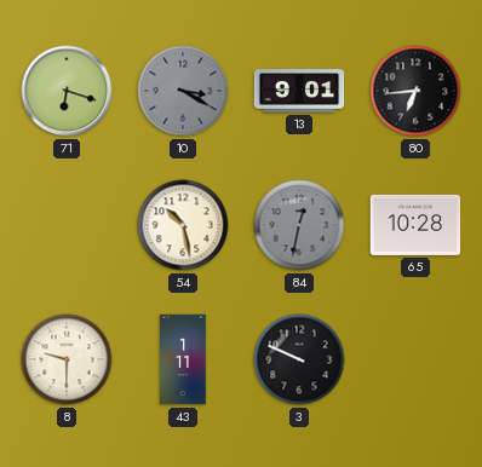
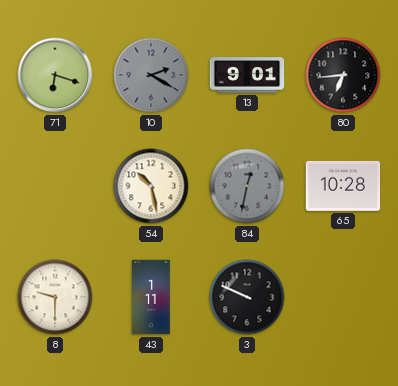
10: 3:20 -> 2:20
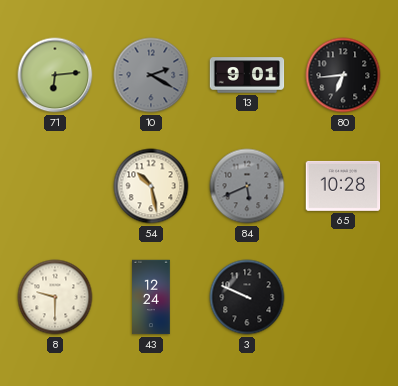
71: 6:18 -> 6:14
84: 12:32 -> 5:41
43: 1:11 -> 12:24
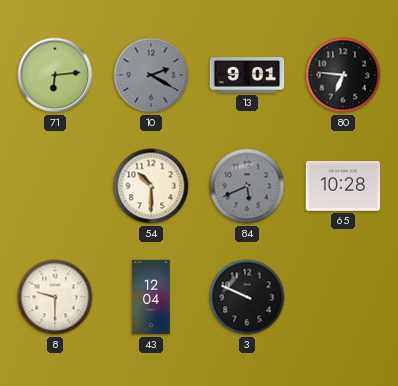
80: 6:44 -> 6:46
54: 10:28 -> 10:30
43: 12:24 -> 12:04
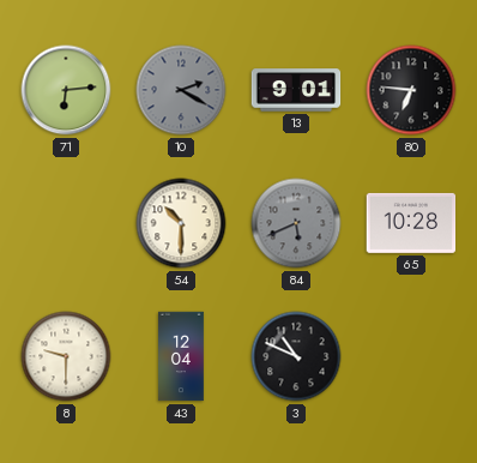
3: 9:49 -> 10:49
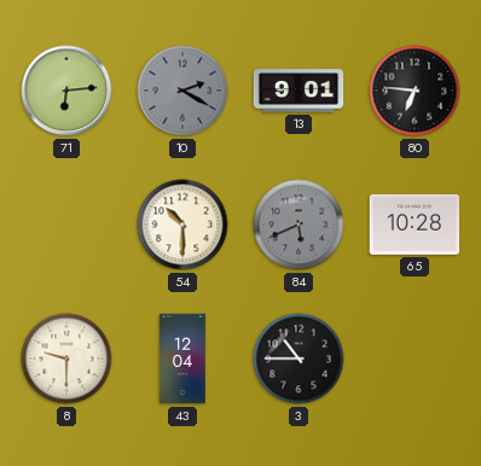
3: 10:49 -> 10:45
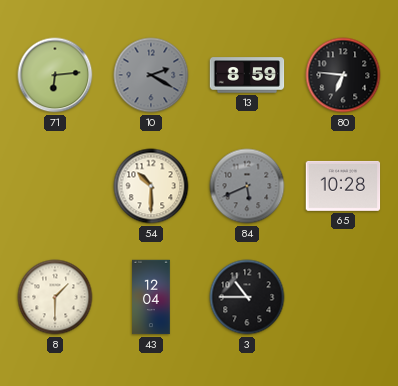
13: 9:01 -> 8:59
8: 9:30 -> 1:30
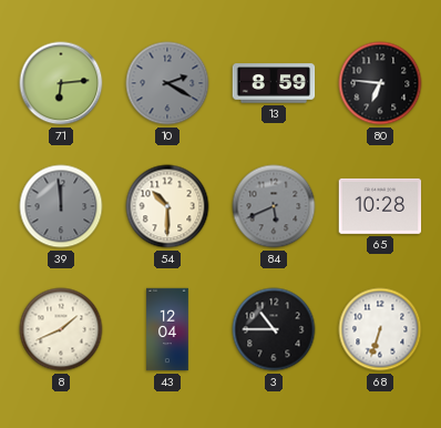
39: none -> 11:59
8: 1:30 -> 1:41
68: none -> 6:33
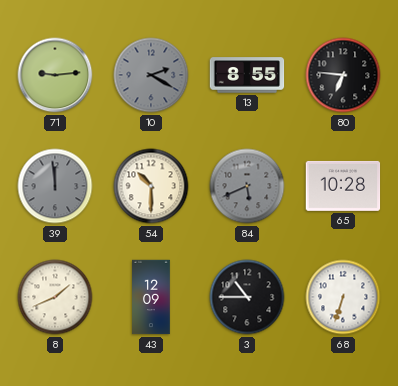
71: 6:14 -> 9:14
13: 8:59 -> 8:55
43: 12:04 -> 12:09
